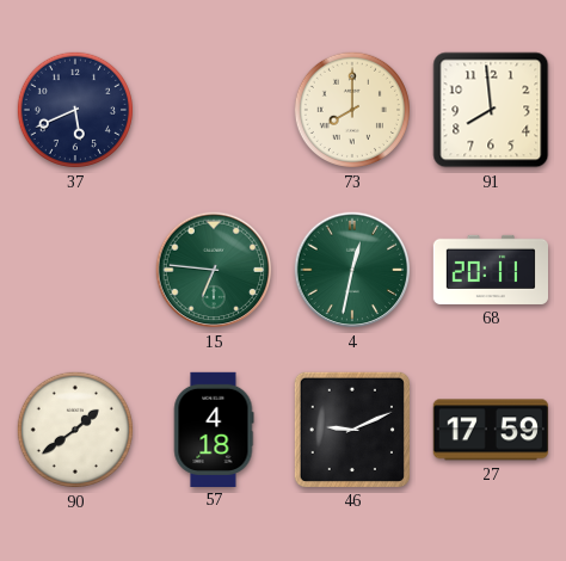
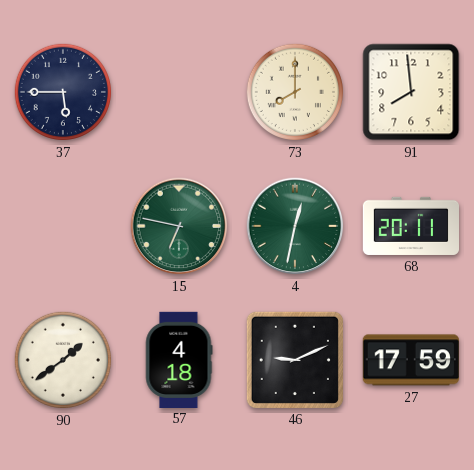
37: 5:41 -> 5:45
15: 6:46 -> 6:47
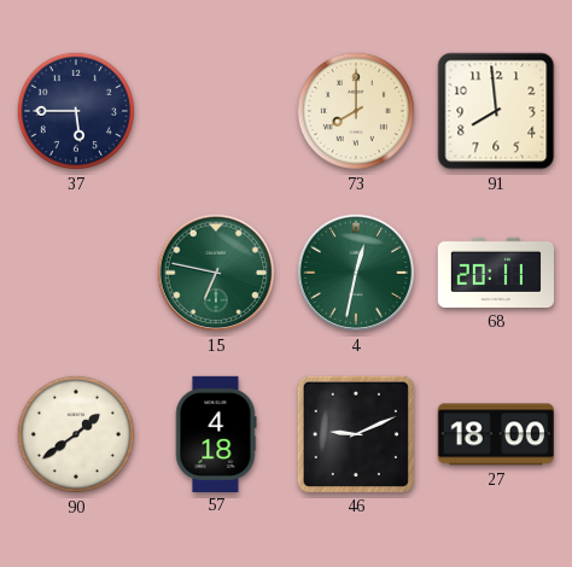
27: 17:59 -> 18:00
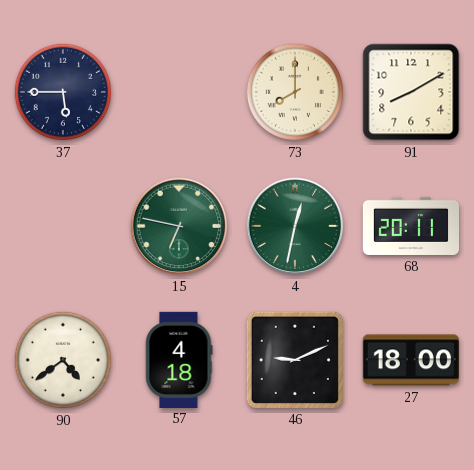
91: 7:59 -> 8:10
90: 1:39 -> 4:39
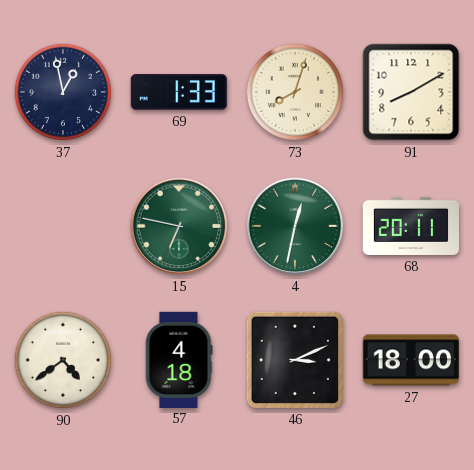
37: 5:45 -> 12:58
69: none -> 1:33
73: 8:00 -> 8:03
46: 9:11 -> 3:11
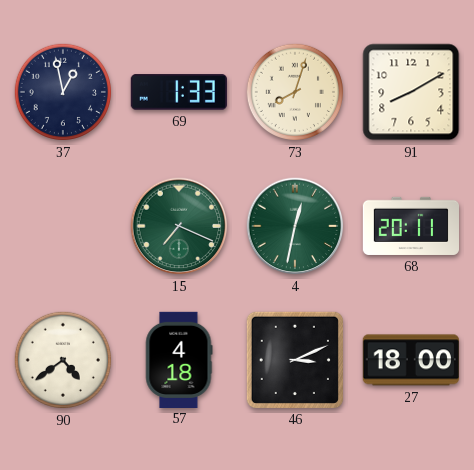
15: 6:47 -> 7:19
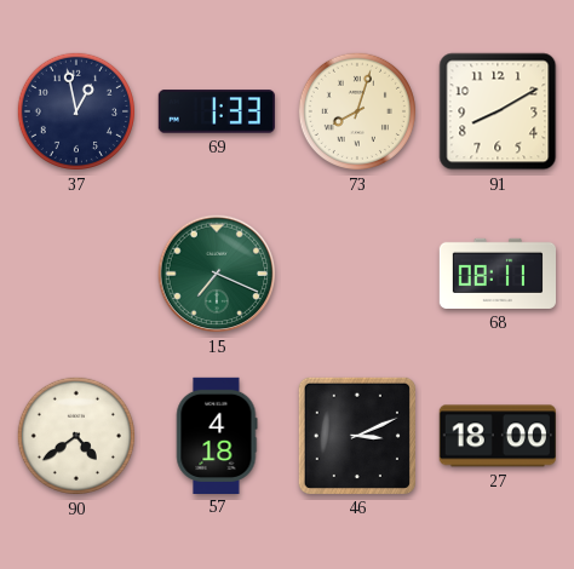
4: 12:32 -> none
68: 20:11 -> 08:11
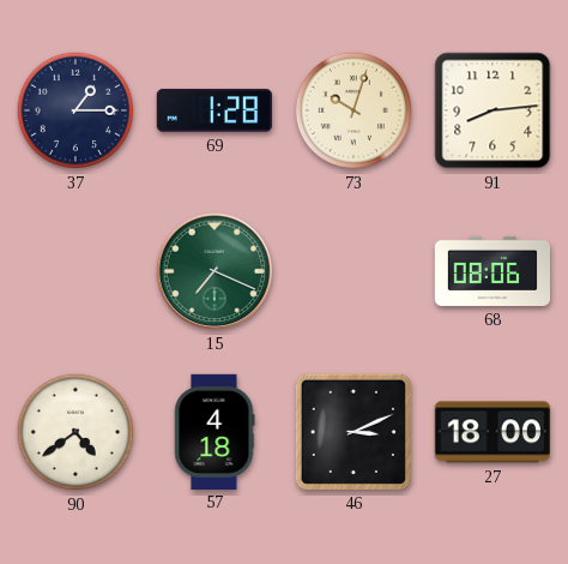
37: 12:58 -> 1:15
69: 1:33 -> 1:28
73: 8:03 -> 10:03
91: 8:10 -> 8:14
68: 08:11 -> 08:06
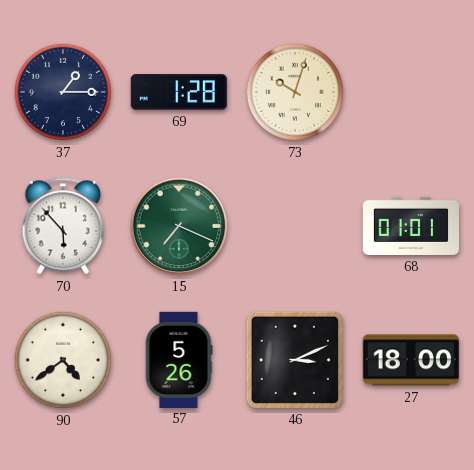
91: 8:14 -> none
70: none -> 5:53
68: 08:06 -> 01:01
57: 4:18 -> 5:26
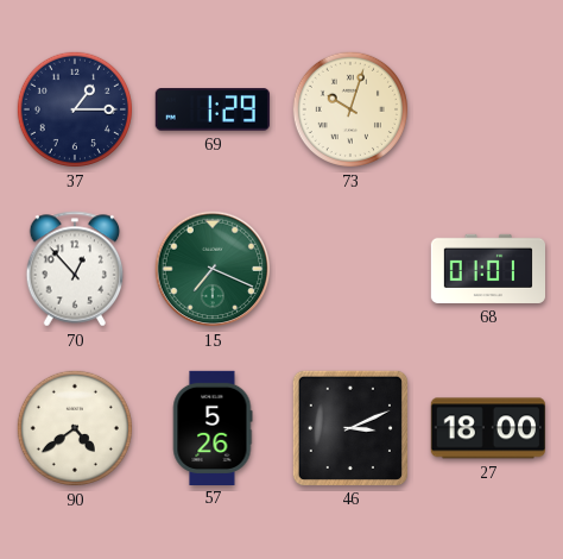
69: 1:28 -> 1:29
70: 5:53 -> 12:53
